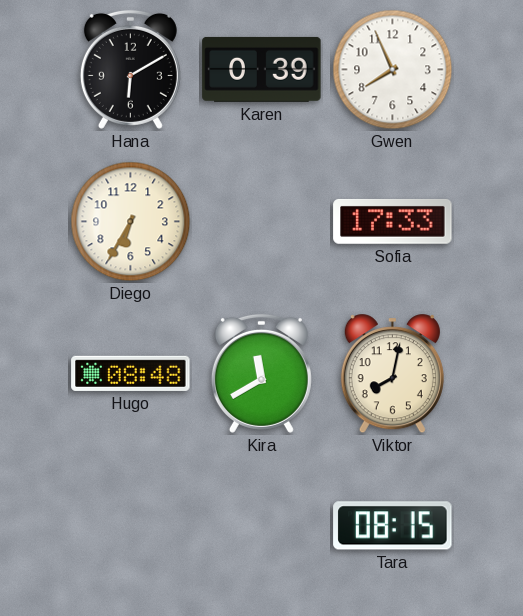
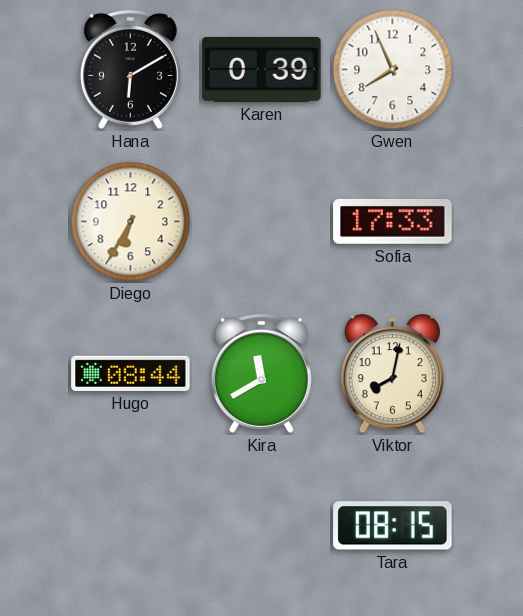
Hugo: 08:48 -> 08:44
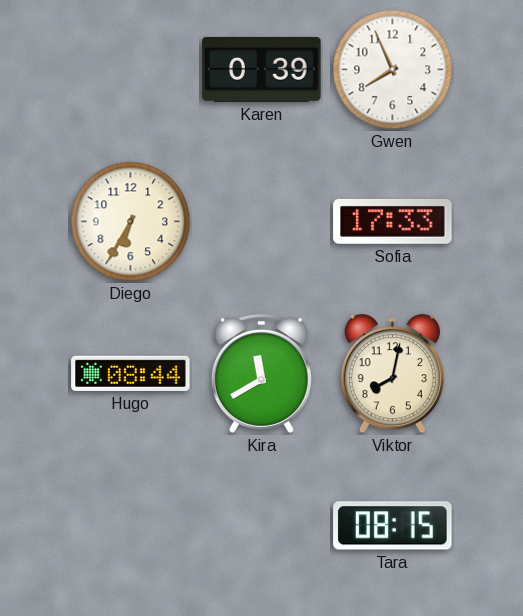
Hana: 6:10 -> none
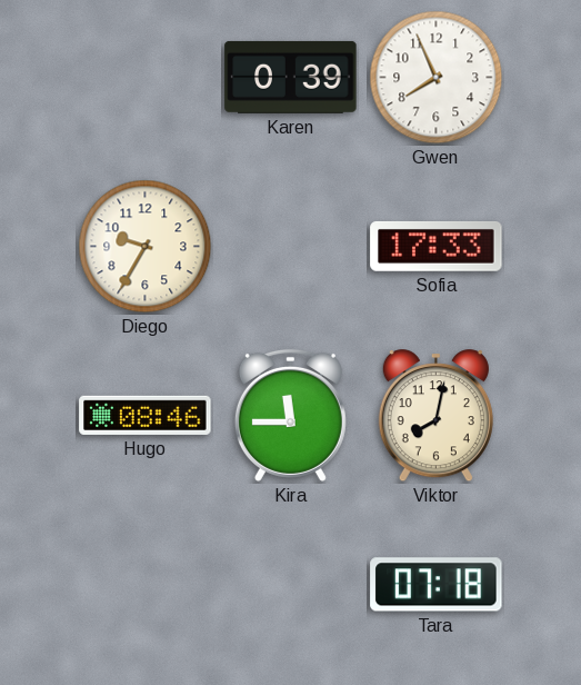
Diego: 6:35 -> 9:35
Hugo: 08:44 -> 08:46
Kira: 11:40 -> 11:45
Tara: 08:15 -> 07:18
